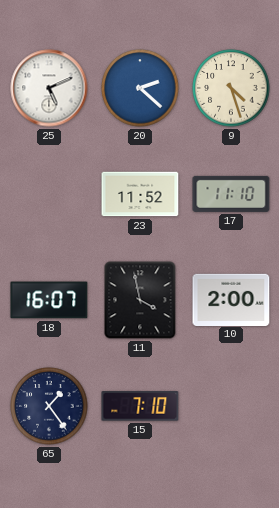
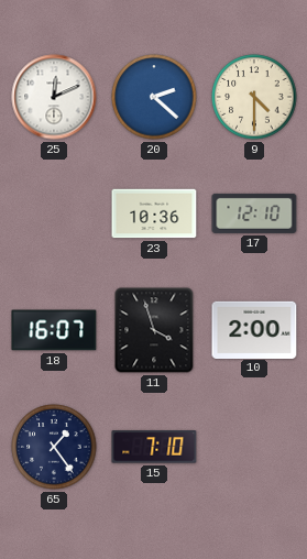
25: 5:11 -> 12:11
9: 4:27 -> 4:30
23: 11:52 -> 10:36
17: 11:10 -> 12:10
11: 3:58 -> 3:57
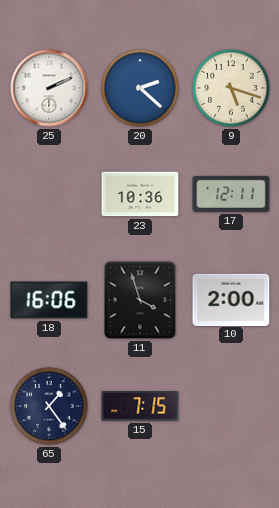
25: 12:11 -> 2:11
9: 4:30 -> 5:18
17: 12:10 -> 12:11
18: 16:07 -> 16:06
15: 7:10 -> 7:15
